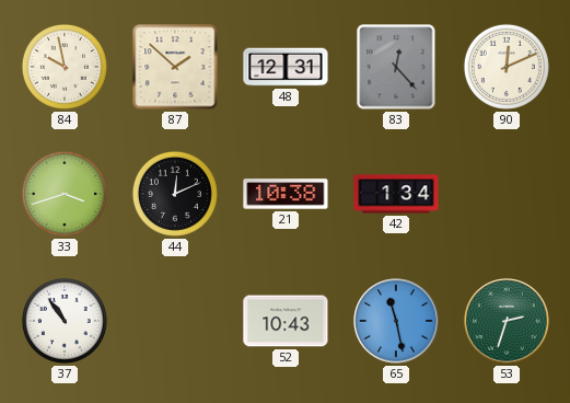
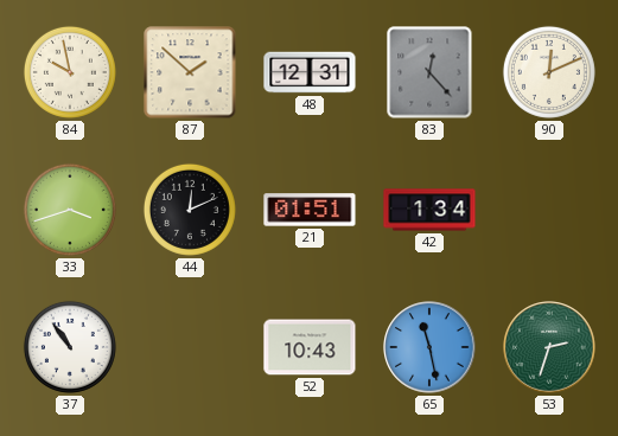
21: 10:38 -> 01:51
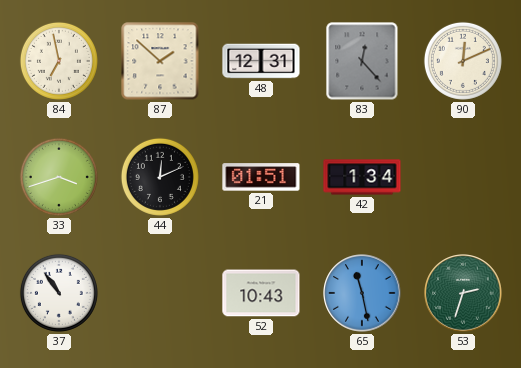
84: 9:58 -> 6:58
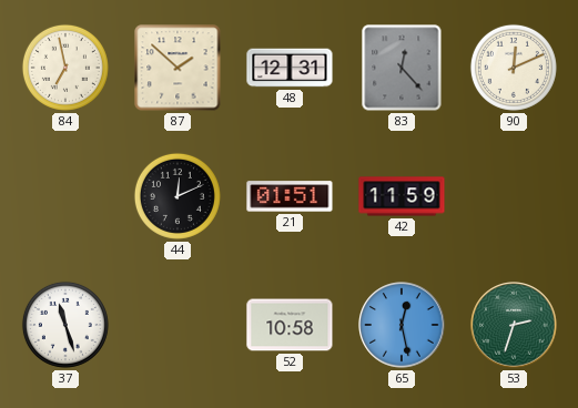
33: 3:42 -> none
42: 1:34 -> 11:59
37: 10:54 -> 11:27
52: 10:43 -> 10:58
65: 11:28 -> 12:28
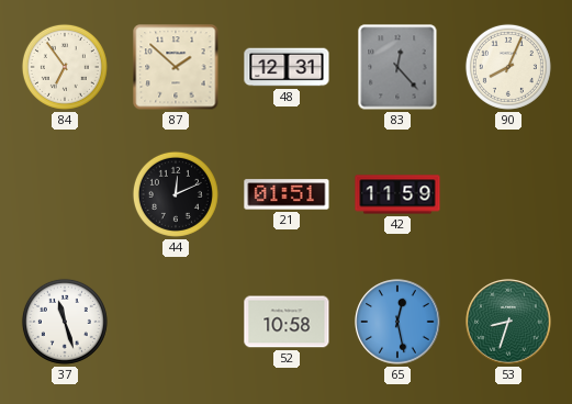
84: 6:58 -> 6:54
90: 12:11 -> 8:04
53: 2:33 -> 8:33
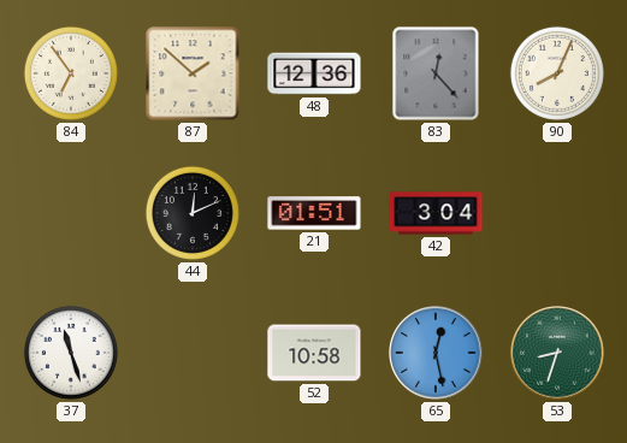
48: 12:31 -> 12:36
42: 11:59 -> 3:04
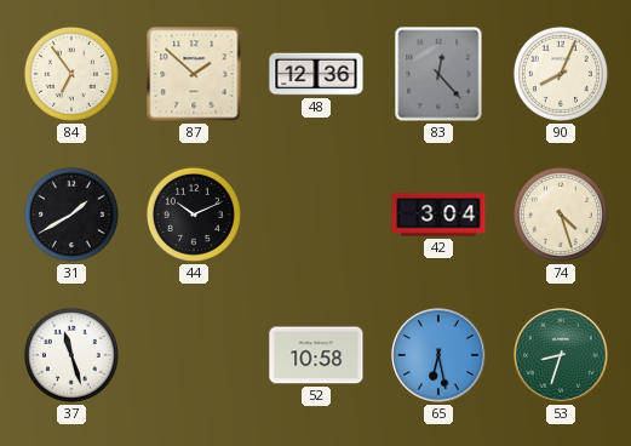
31: none -> 1:40
44: 12:11 -> 10:11
21: 01:51 -> none
74: none -> 4:27
65: 12:28 -> 6:28
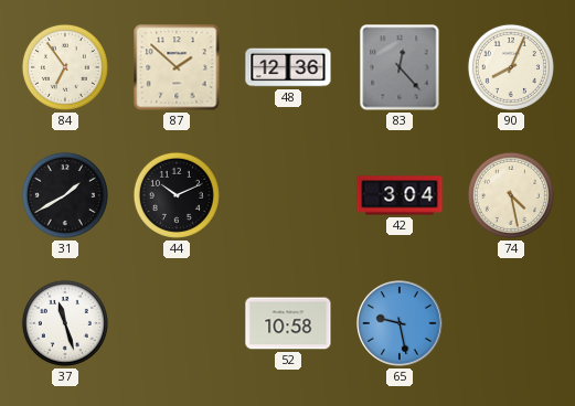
74: 4:27 -> 4:28
65: 6:28 -> 9:28
53: 8:33 -> none
